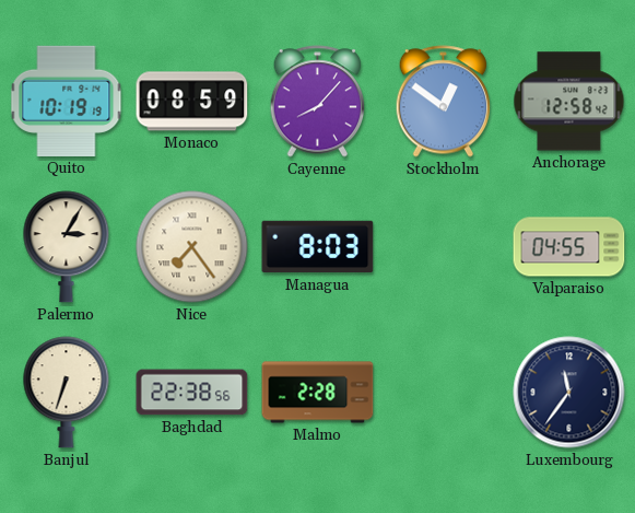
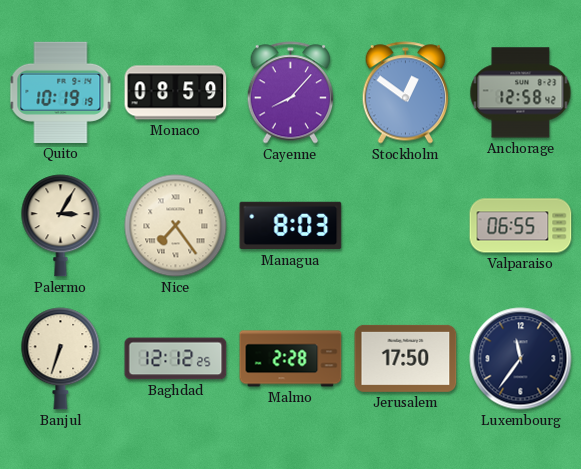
Valparaiso: 04:55 -> 06:55
Baghdad: 22:38 -> 12:12
Jerusalem: none -> 17:50
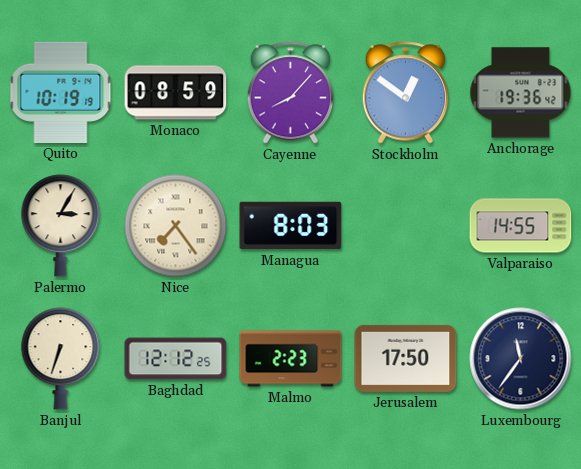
Anchorage: 12:58 -> 19:36
Valparaiso: 06:55 -> 14:55
Malmo: 2:28 -> 2:23
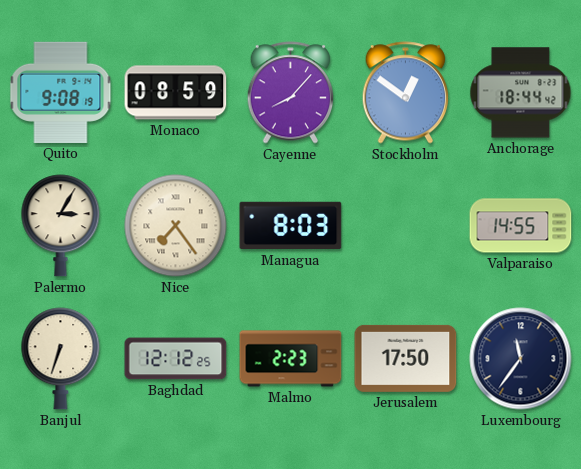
Quito: 10:19 -> 9:08
Anchorage: 19:36 -> 18:44
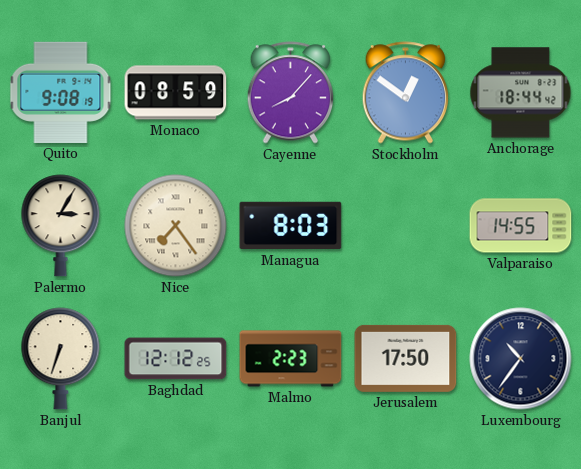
Luxembourg: 11:36 -> 10:36
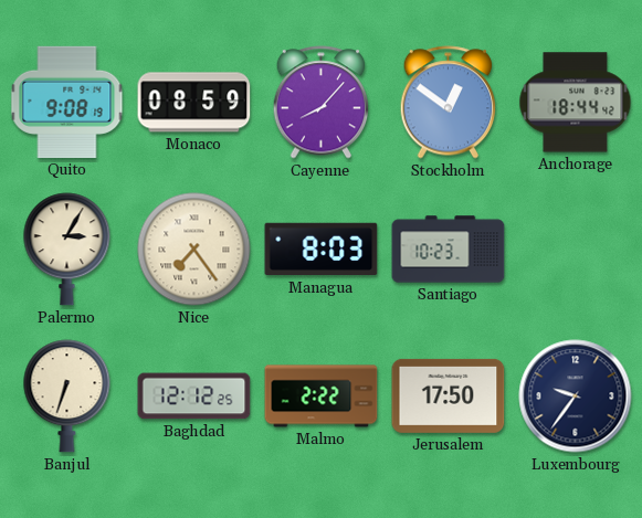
Santiago: none -> 10:23
Valparaiso: 14:55 -> none
Malmo: 2:23 -> 2:22
Luxembourg: 10:36 -> 9:36
